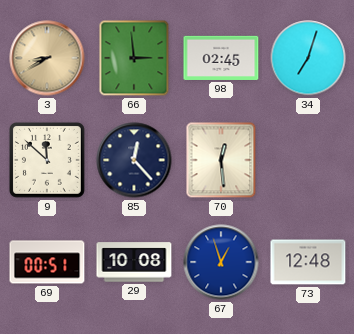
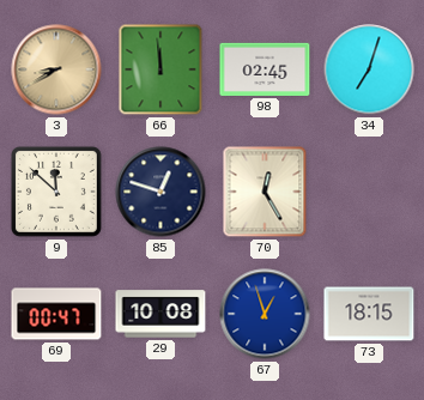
66: 2:59 -> 11:59
85: 12:23 -> 12:48
70: 12:29 -> 12:25
69: 00:51 -> 00:47
73: 12:48 -> 18:15
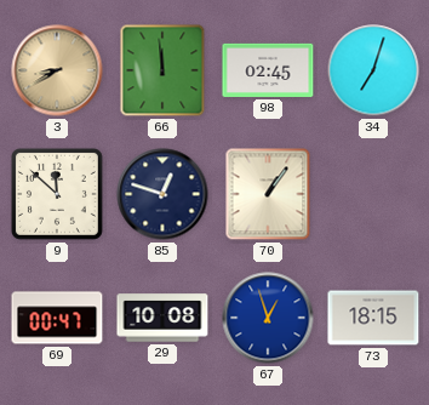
70: 12:25 -> 1:06
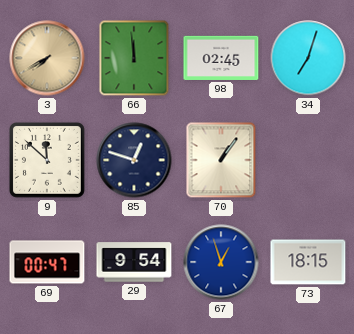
3: 8:40 -> 7:40
29: 10:08 -> 9:54
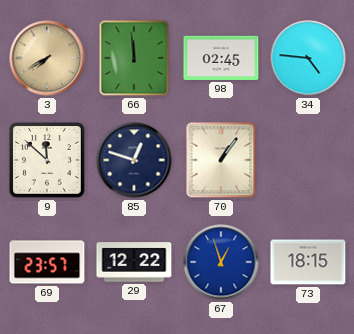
34: 7:03 -> 4:46
69: 00:47 -> 23:57
29: 9:54 -> 12:22
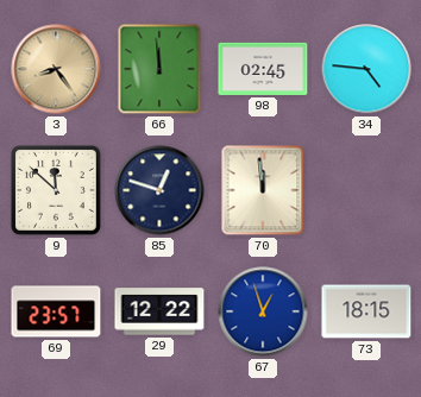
3: 7:40 -> 8:24
70: 1:06 -> 11:59
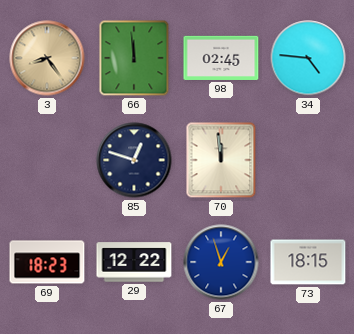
9: 11:52 -> none
69: 23:57 -> 18:23
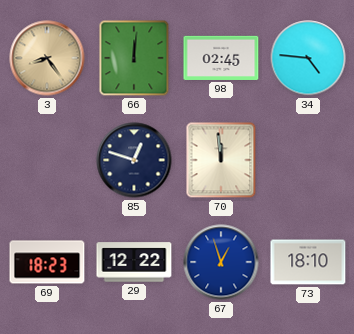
66: 11:59 -> 12:01
73: 18:15 -> 18:10
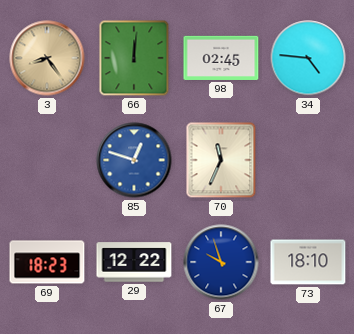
85 dial: navy -> blue
70: 11:59 -> 11:34
67: 12:57 -> 9:57
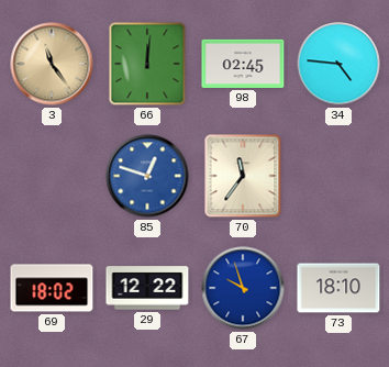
3: 8:24 -> 11:24
70: 11:34 -> 11:36
69: 18:23 -> 18:02
